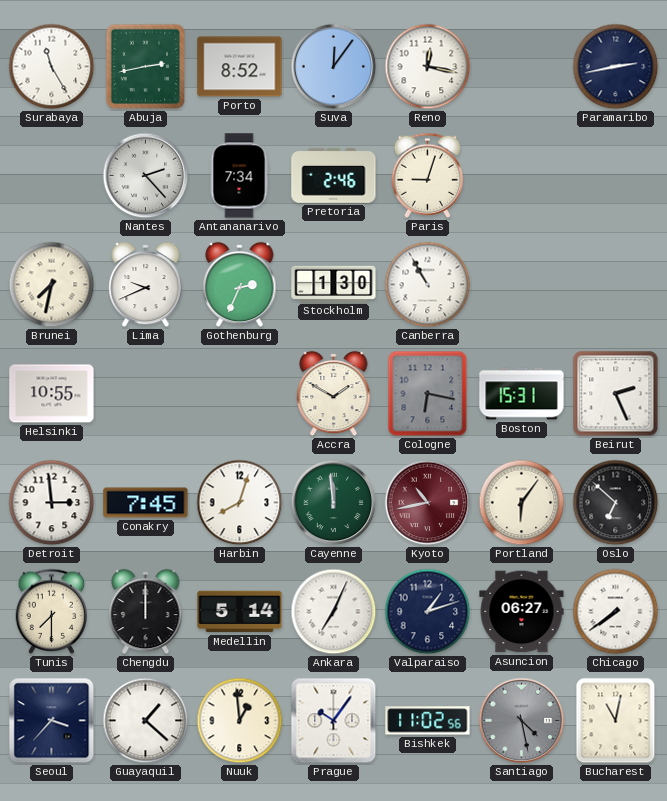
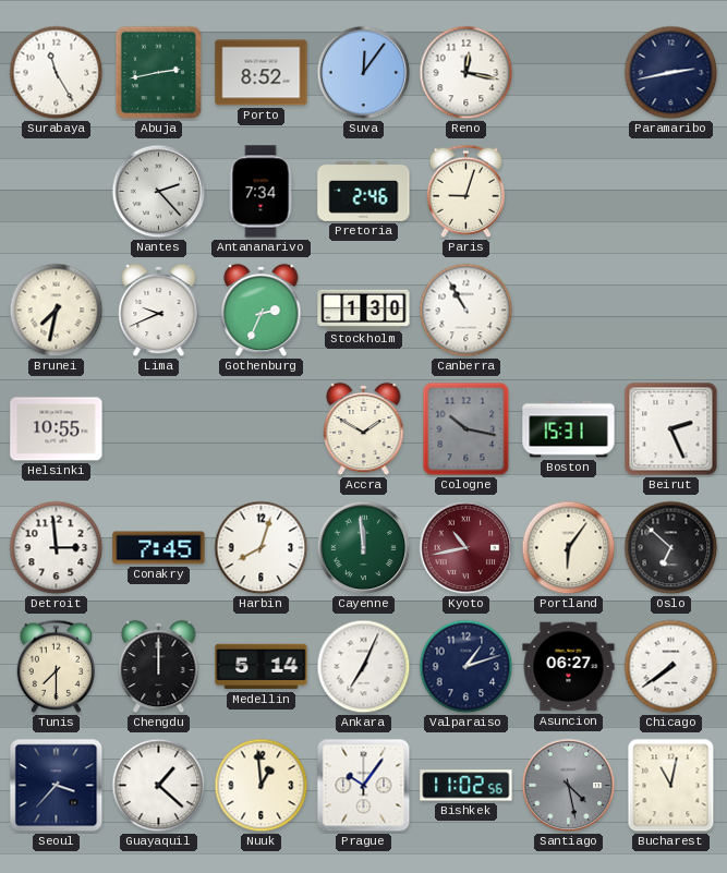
Cologne: 6:17 -> 10:17
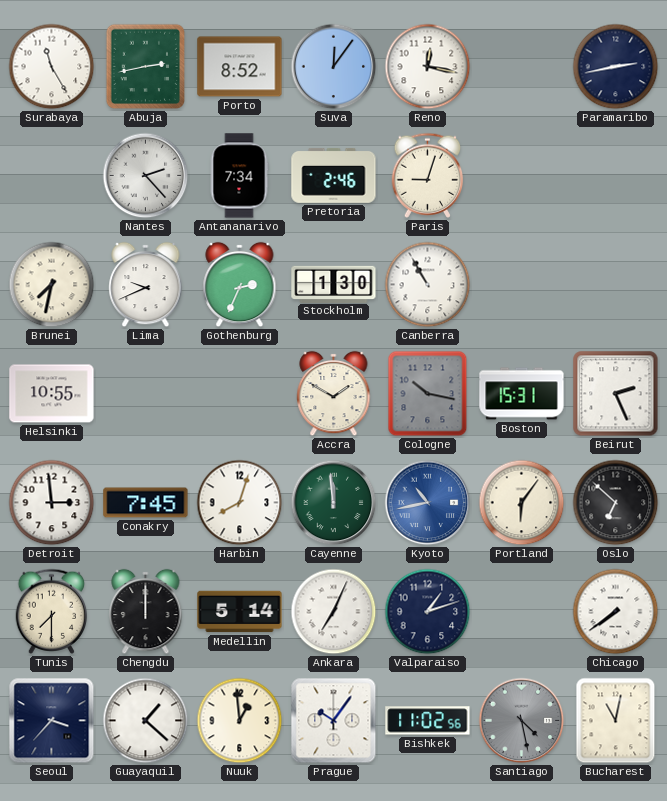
Kyoto dial: burgundy -> blue
Asuncion: 06:27 -> none
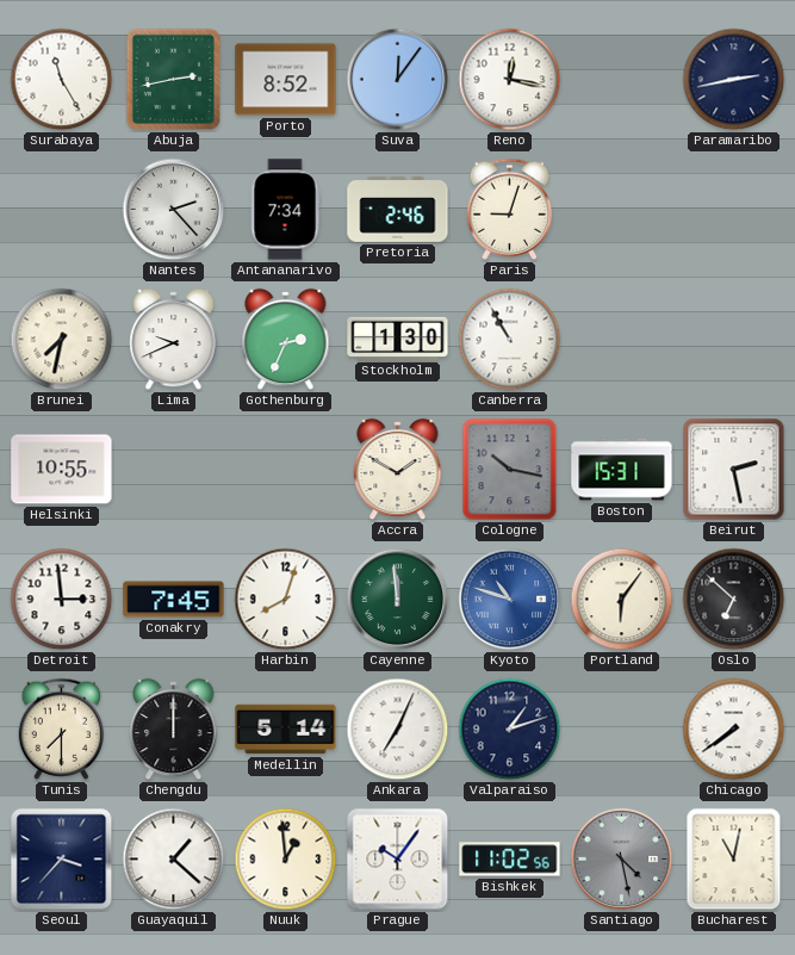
Beirut: 2:26 -> 2:28
Kyoto: 10:43 -> 10:48
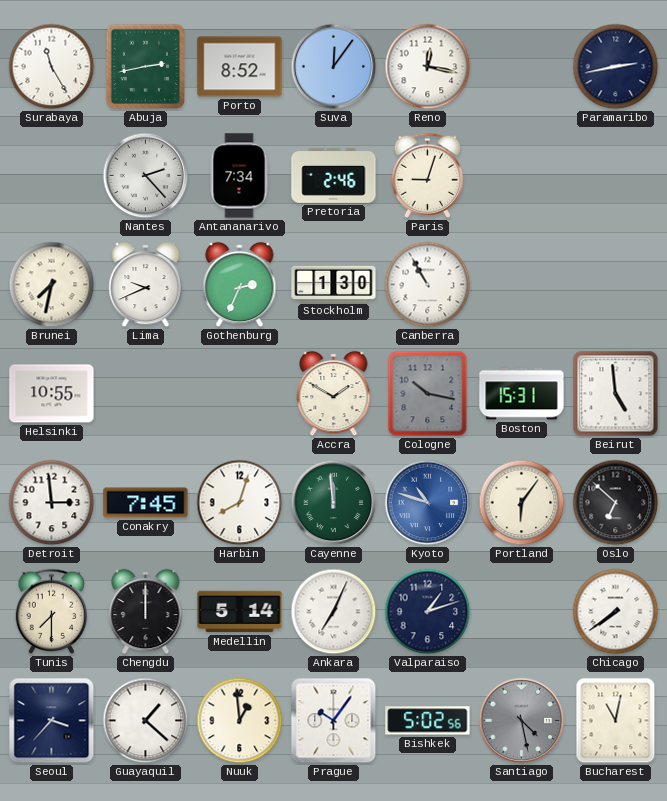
Beirut: 2:28 -> 4:59
Bishkek: 11:02 -> 5:02
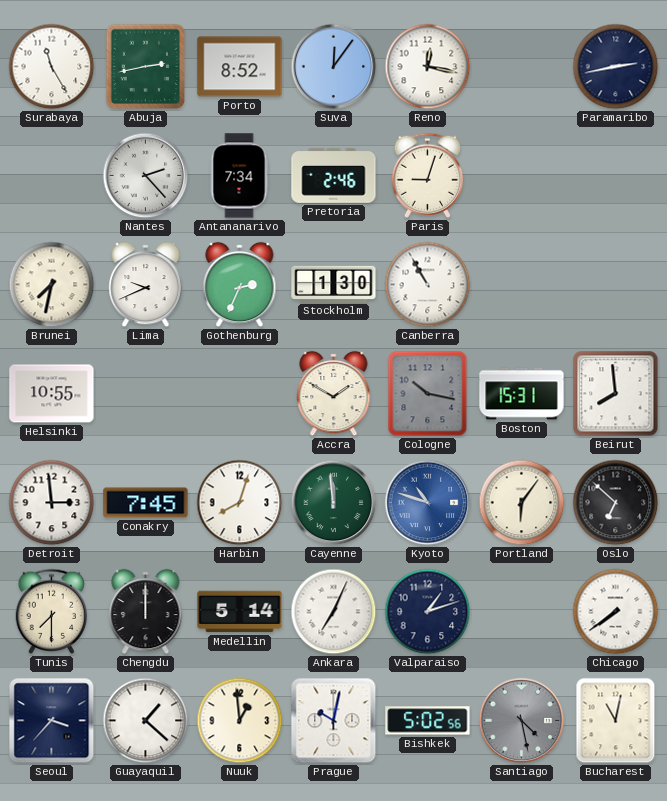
Beirut: 4:59 -> 7:59
Prague: 10:06 -> 10:02
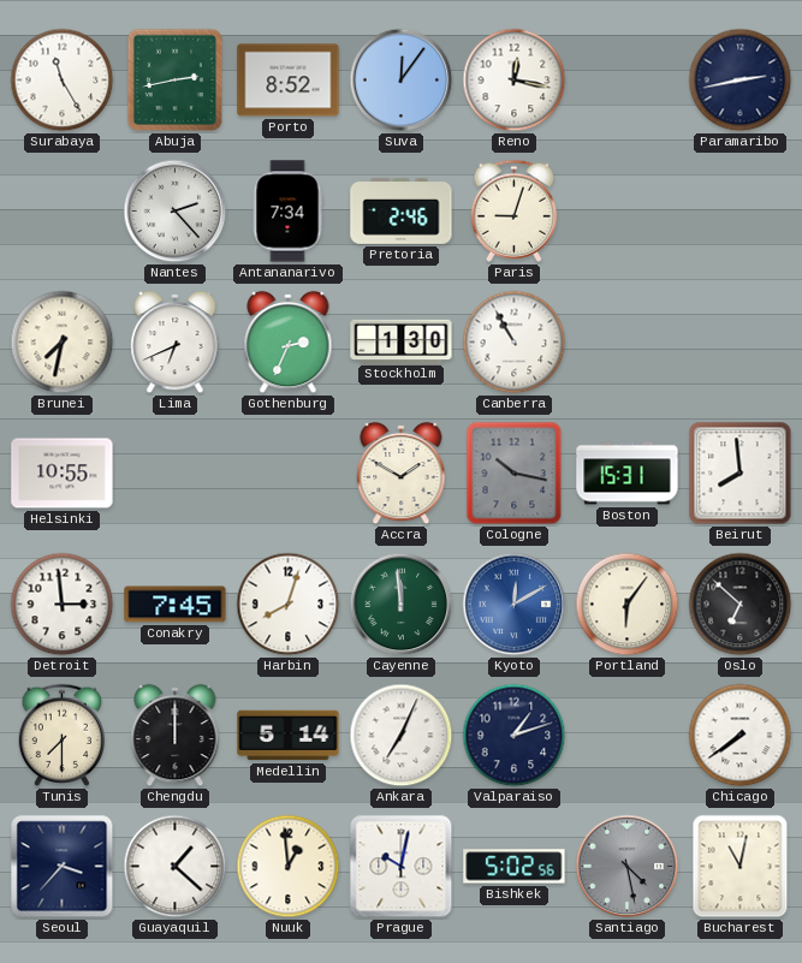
Lima: 9:41 -> 6:41
Kyoto: 10:48 -> 12:10
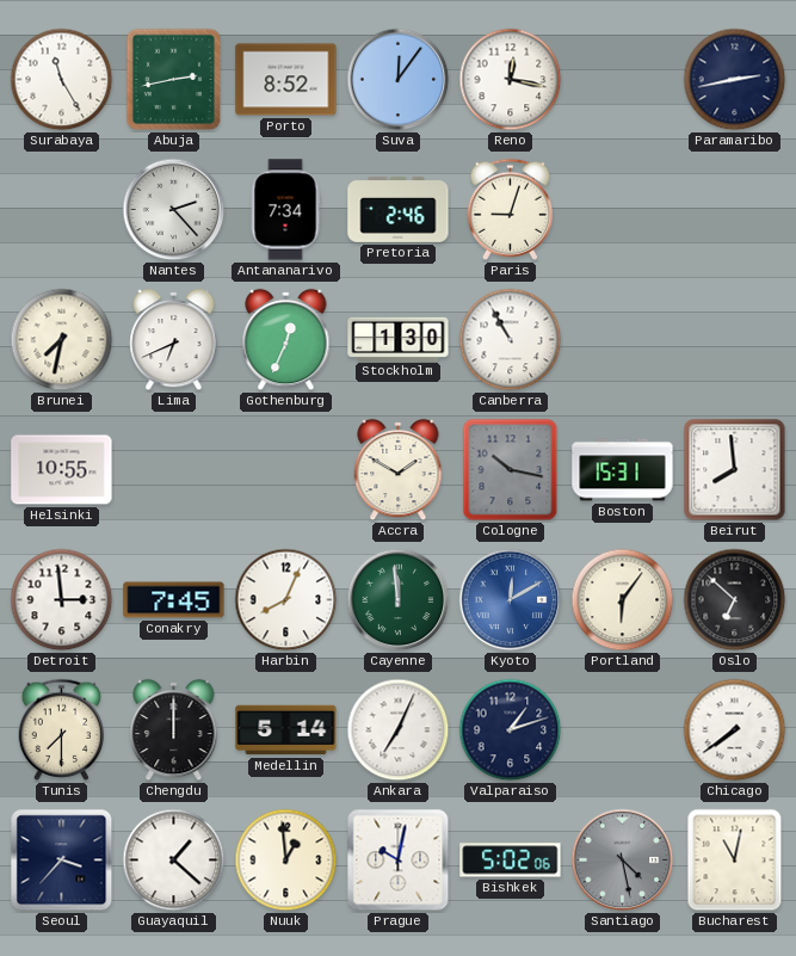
Gothenburg: 2:34 -> 12:34
Harbin: 8:03 -> 8:04
Bishkek: 5:02:56 -> 5:02:06
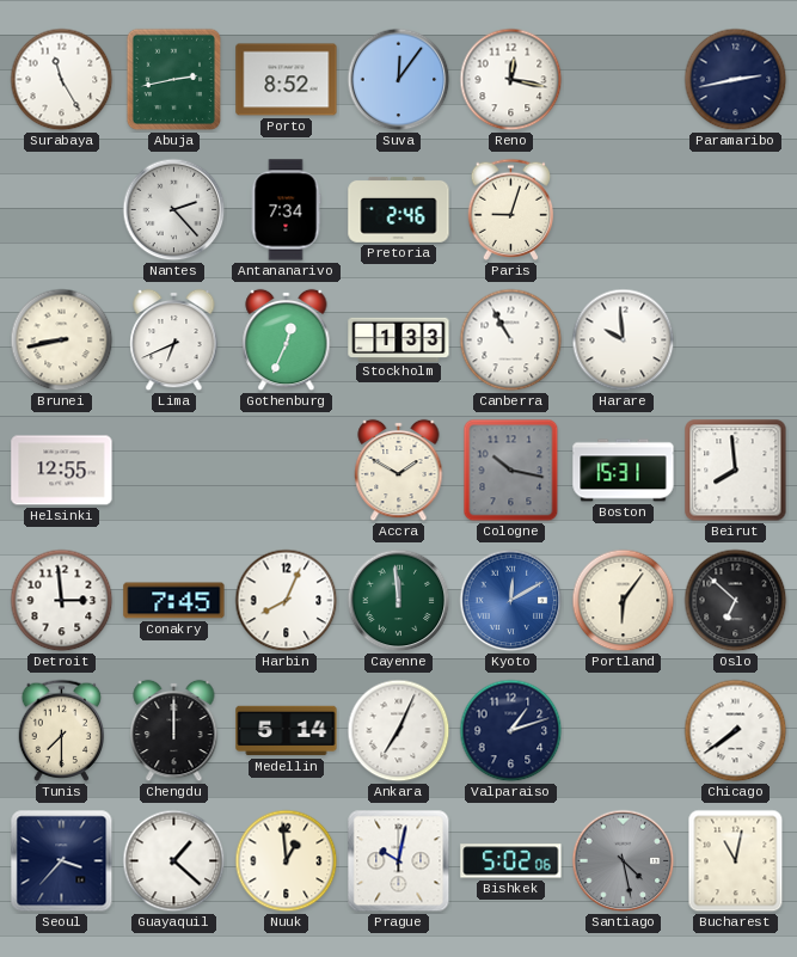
Brunei: 7:32 -> 8:43
Stockholm: 1:30 -> 1:33
Harare: none -> 9:59
Helsinki: 10:55 -> 12:55
